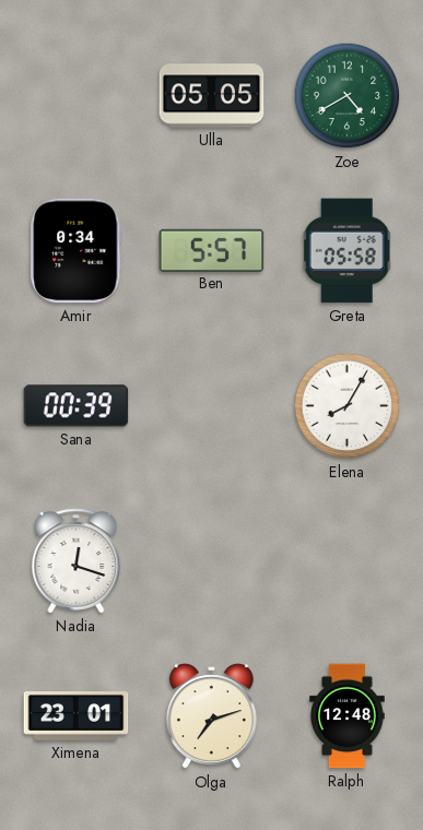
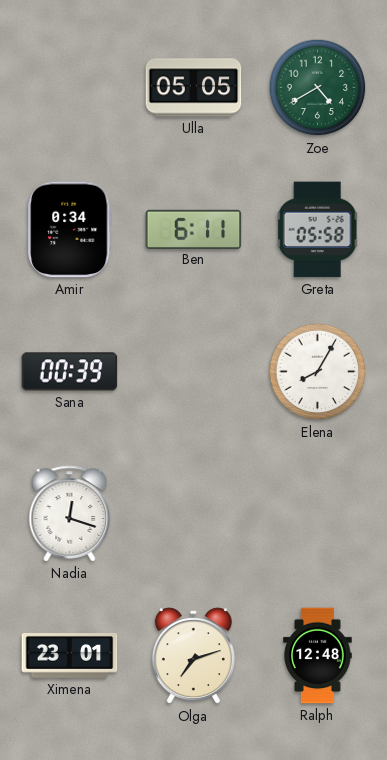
Ben: 5:57 -> 6:11
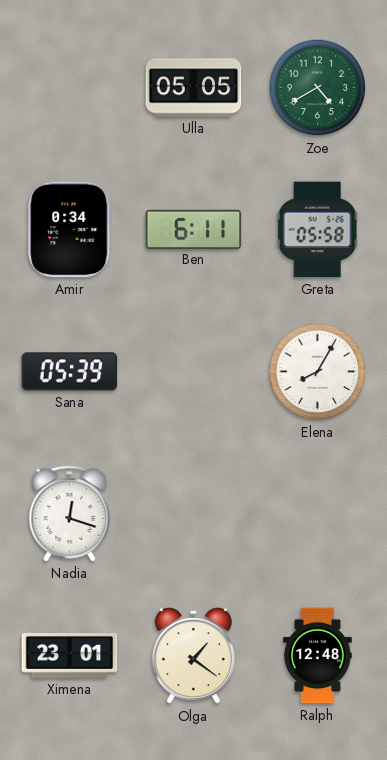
Sana: 00:39 -> 05:39
Olga: 7:12 -> 1:21
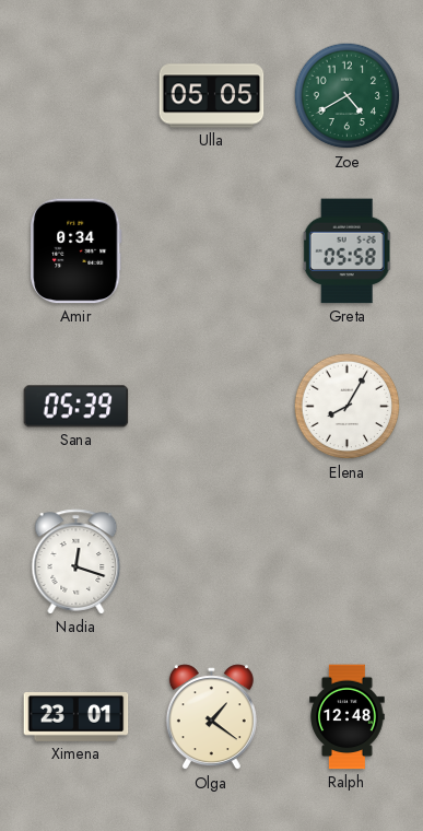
Ben: 6:11 -> none
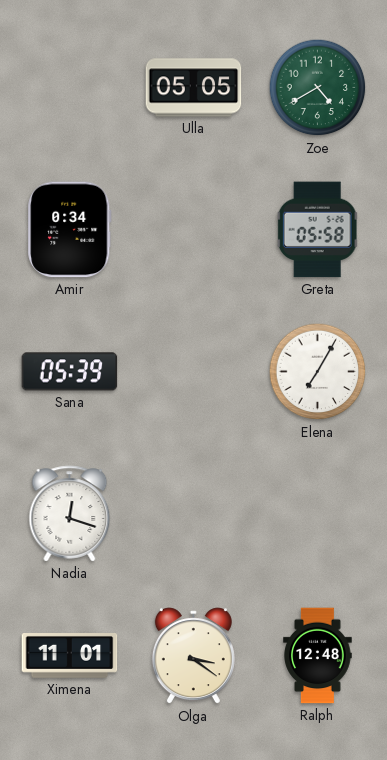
Elena: 8:05 -> 7:05
Ximena: 23:01 -> 11:01
Olga: 1:21 -> 3:21
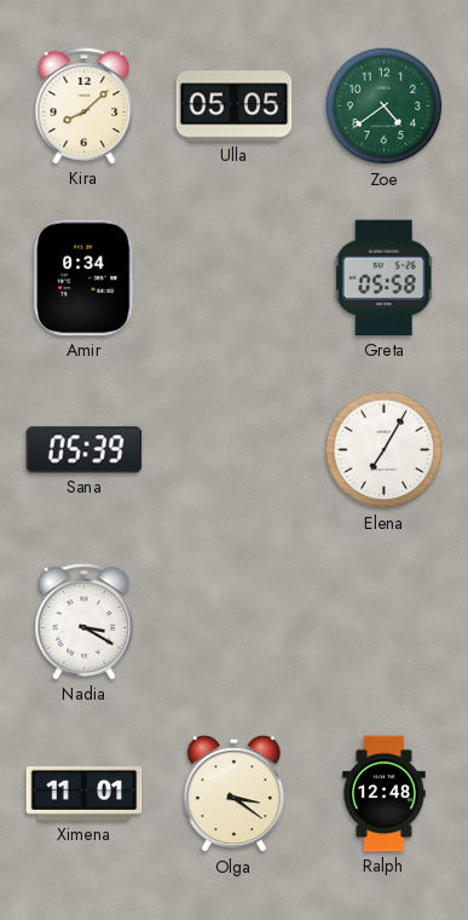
Kira: none -> 8:08
Zoe: 4:40 -> 4:39
Nadia: 12:18 -> 3:20
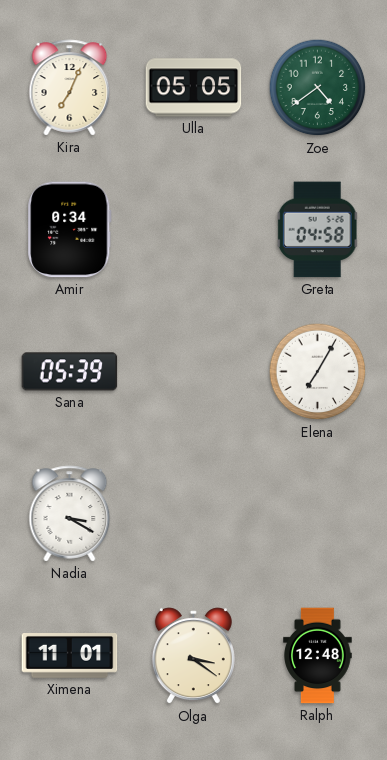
Kira: 8:08 -> 7:04
Greta: 05:58 -> 04:58
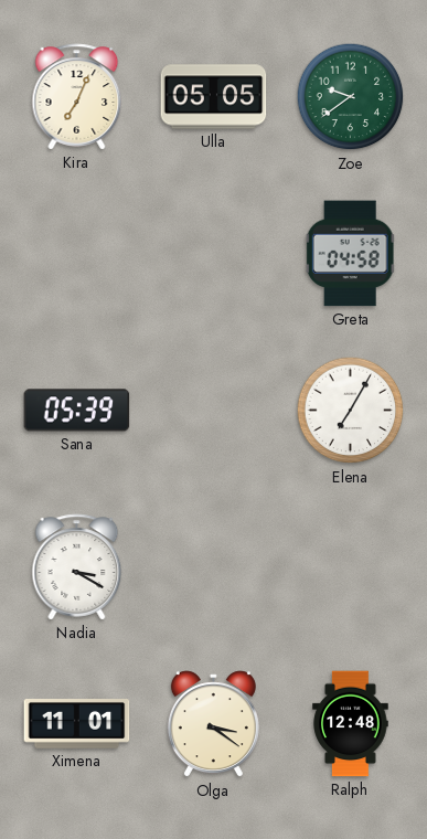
Zoe: 4:39 -> 9:39
Amir: 0:34 -> none
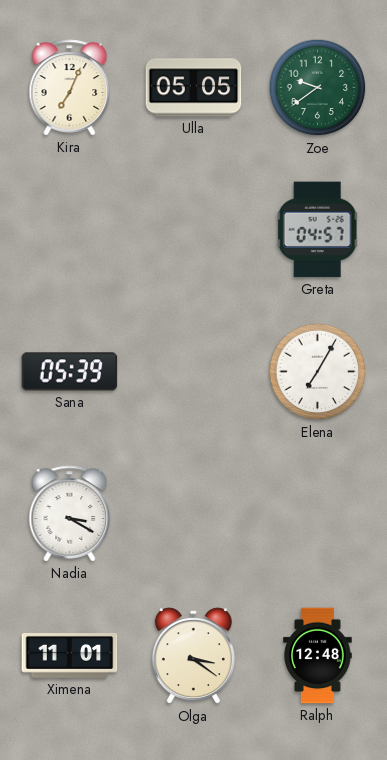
Greta: 04:58 -> 04:57
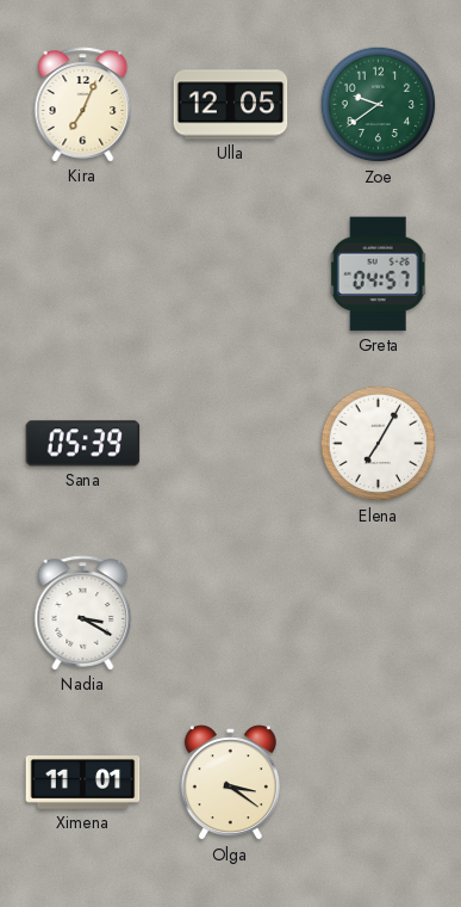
Ulla: 05:05 -> 12:05
Ralph: 12:48 -> none
